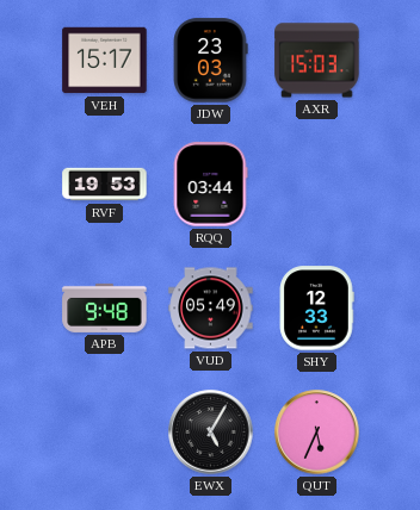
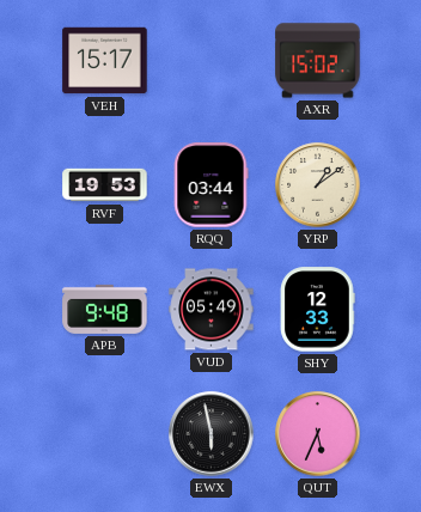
JDW: 23:03 -> none
AXR: 15:03 -> 15:02
YRP: none -> 1:09
EWX: 5:05 -> 5:58
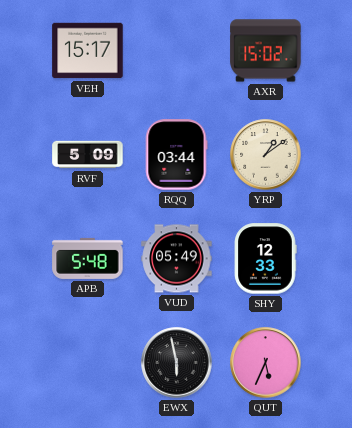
RVF: 19:53 -> 5:09
APB: 9:48 -> 5:48
